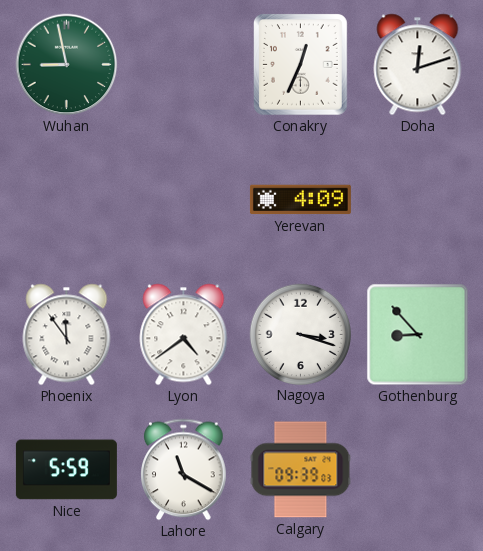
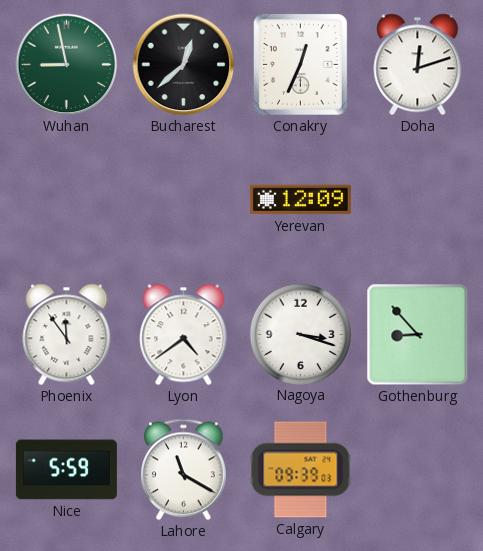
Bucharest: none -> 12:38
Yerevan: 4:09 -> 12:09
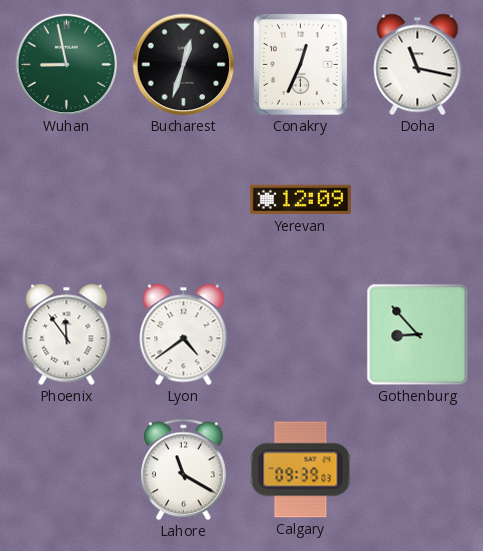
Bucharest: 12:38 -> 12:33
Doha: 12:12 -> 11:17
Nagoya: 3:18 -> none
Nice: 5:59 -> none
